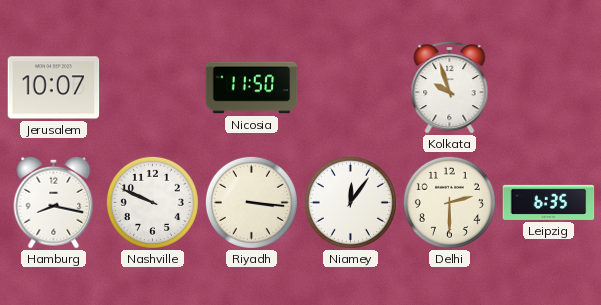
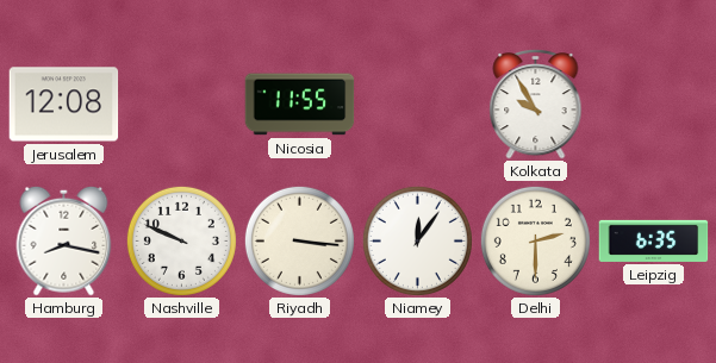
Jerusalem: 10:07 -> 12:08
Nicosia: 11:50 -> 11:55
Kolkata: 9:57 -> 9:55
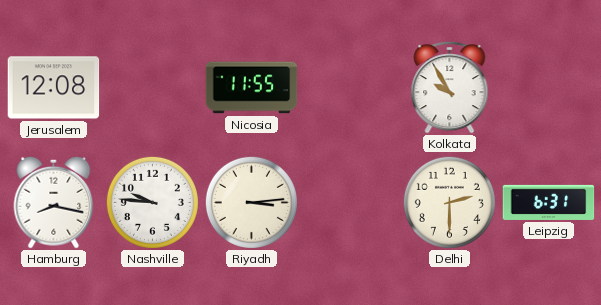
Nashville: 9:49 -> 9:46
Riyadh: 3:16 -> 3:14
Niamey: 12:06 -> none
Leipzig: 6:35 -> 6:31
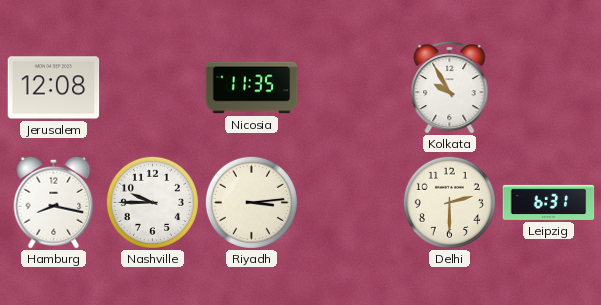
Nicosia: 11:55 -> 11:35
Nashville: 9:46 -> 9:45
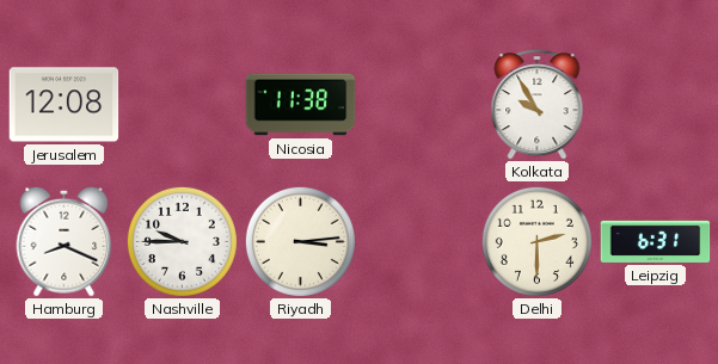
Nicosia: 11:35 -> 11:38
Hamburg: 8:17 -> 8:19
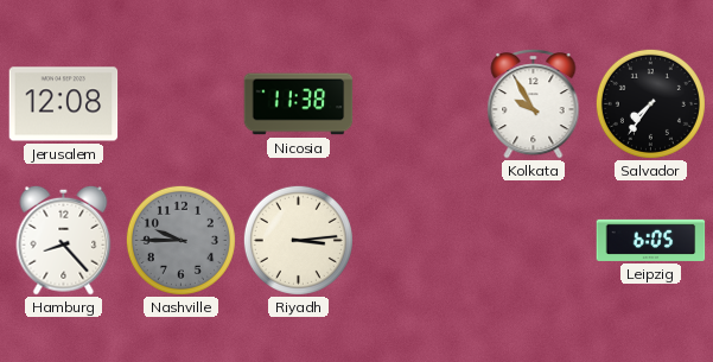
Salvador: none -> 7:36
Hamburg: 8:19 -> 8:23
Nashville dial: white -> grey
Delhi: 2:30 -> none
Leipzig: 6:31 -> 6:05
